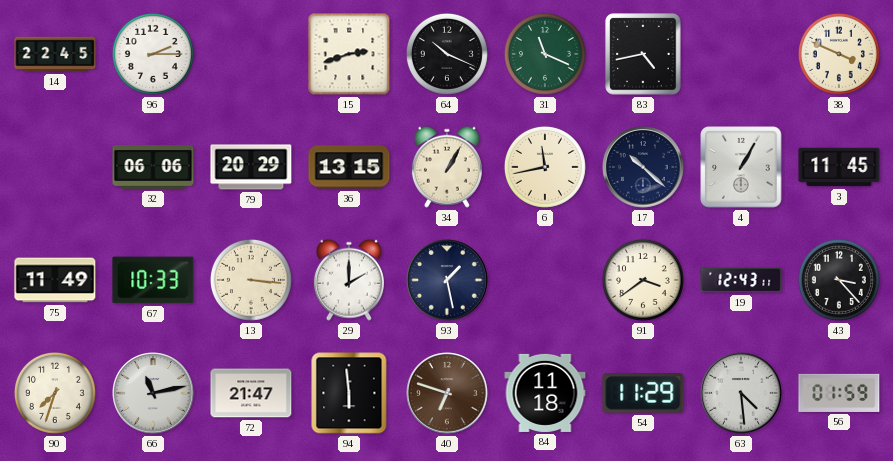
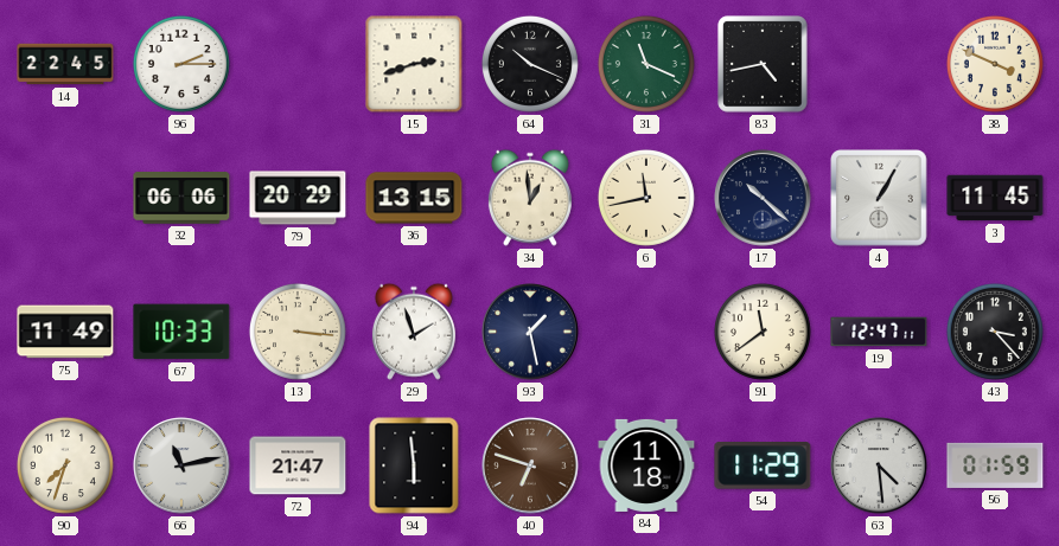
34: 1:05 -> 12:59
29: 2:00 -> 1:57
91: 3:39 -> 11:39
19: 12:43 -> 12:47
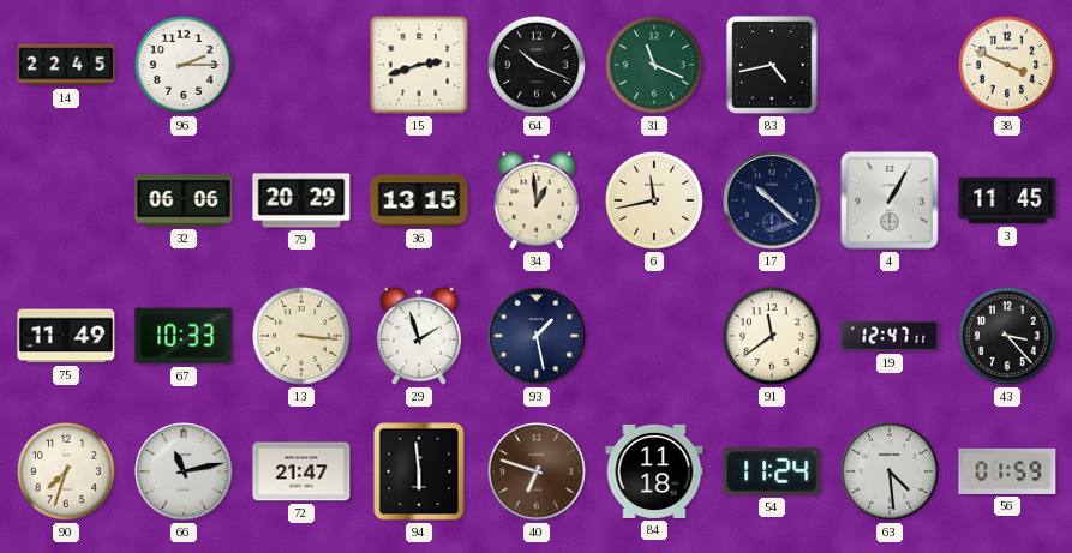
54: 11:29 -> 11:24
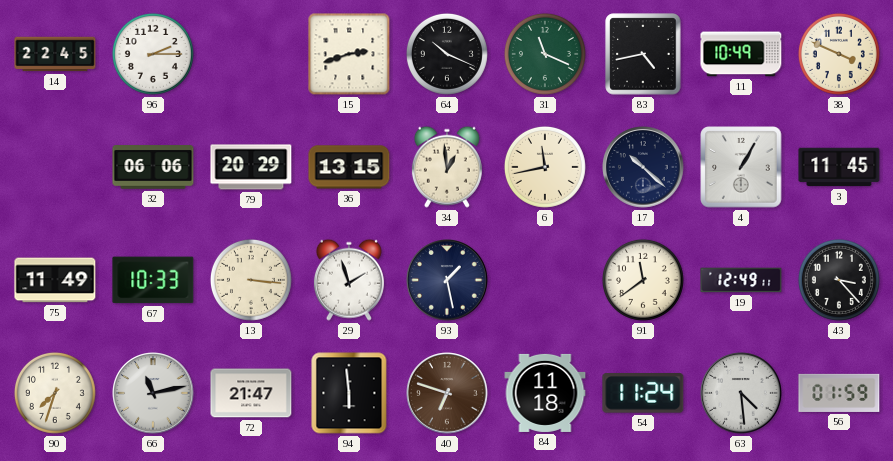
11: none -> 10:49
19: 12:47 -> 12:49
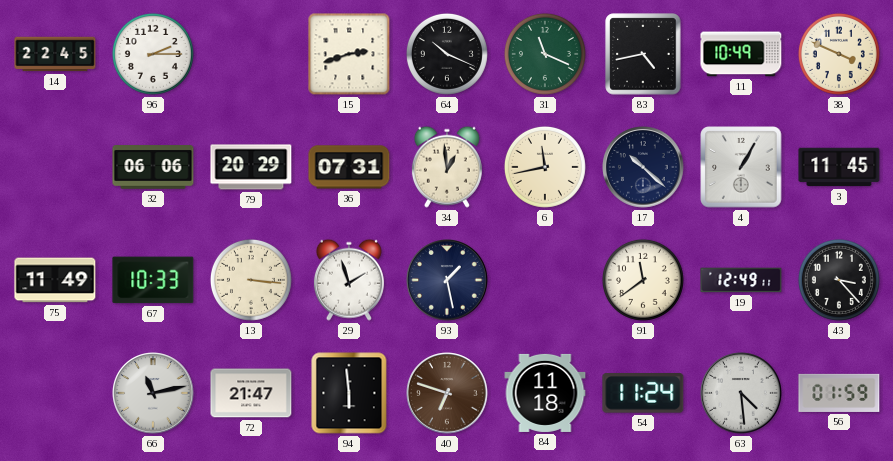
36: 13:15 -> 07:31
90: 7:33 -> none
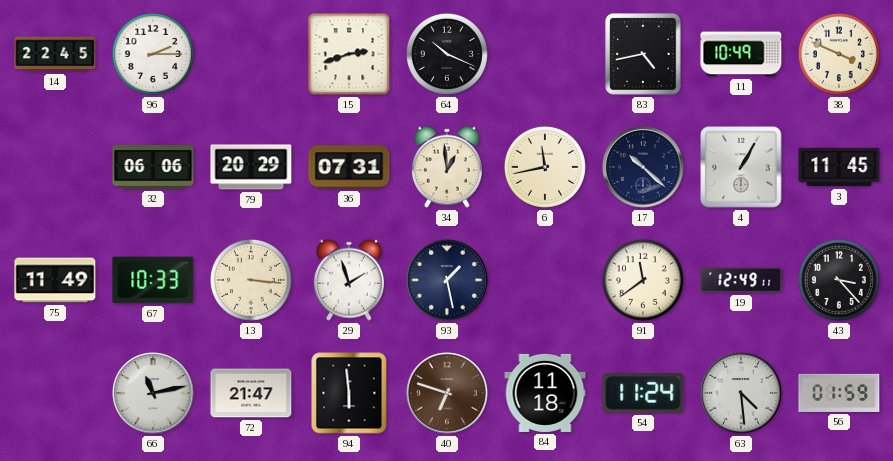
31: 11:19 -> none
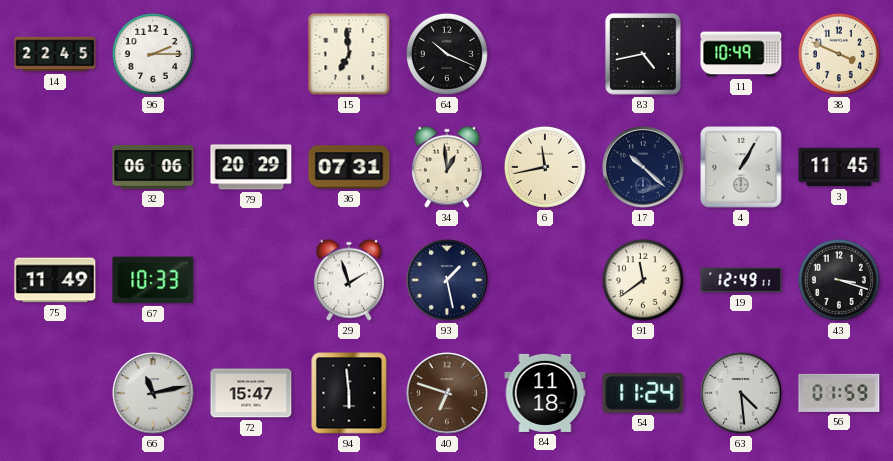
15: 2:42 -> 6:59
13: 3:16 -> none
43: 3:23 -> 3:18
72: 21:47 -> 15:47
